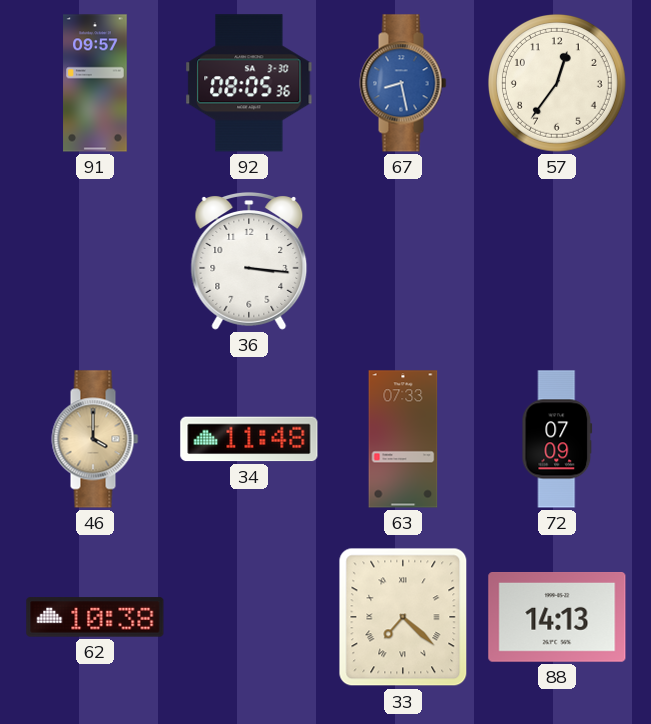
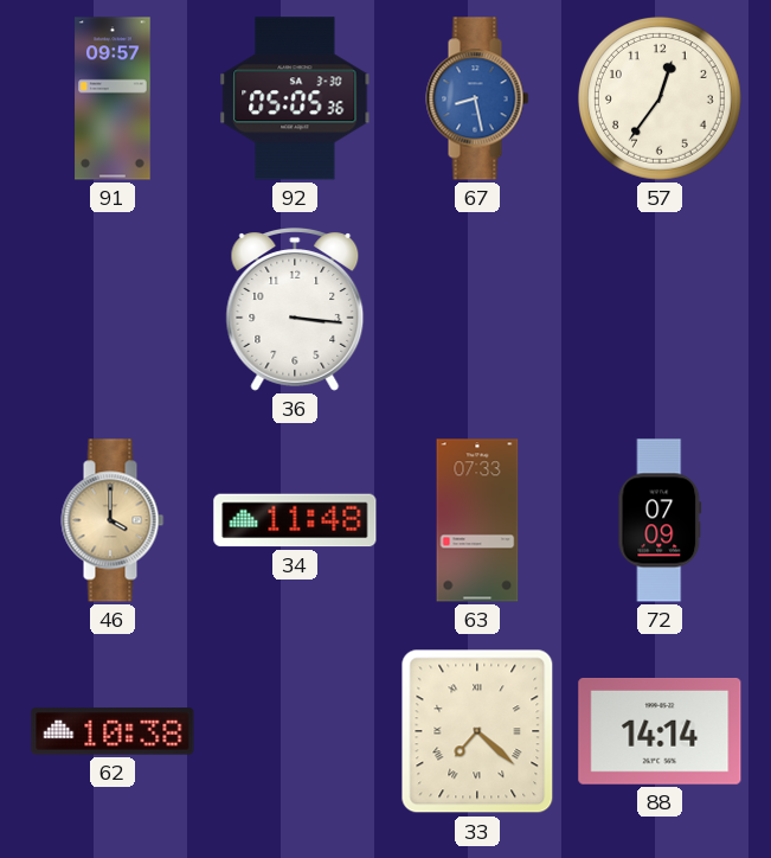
92: 08:05 -> 05:05
88: 14:13 -> 14:14
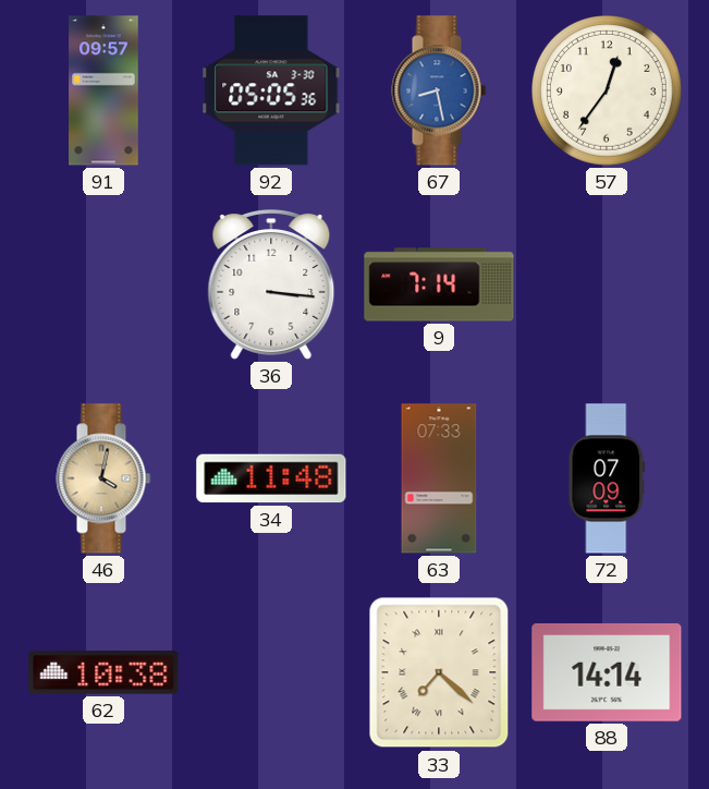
9: none -> 7:14
46: 4:00 -> 4:02
